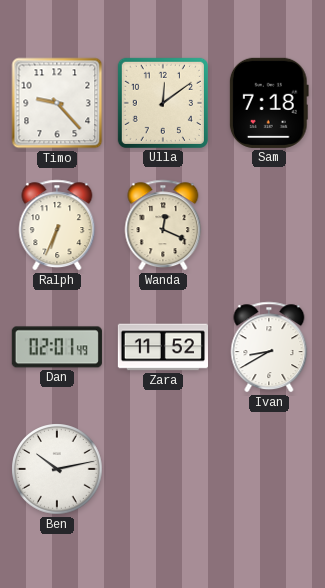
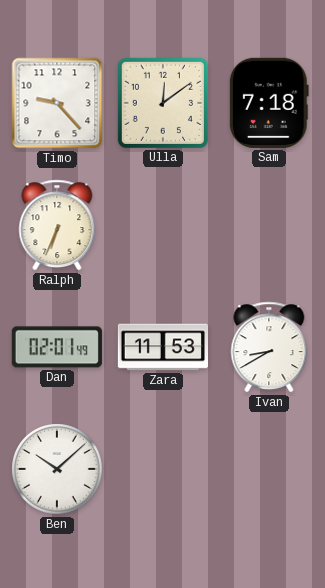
Wanda: 12:19 -> none
Zara: 11:52 -> 11:53
Ben: 10:13 -> 10:08
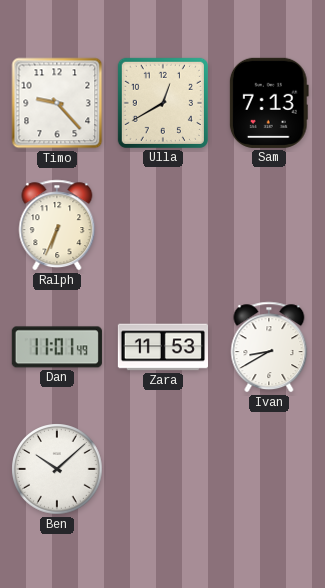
Ulla: 12:09 -> 12:40
Sam: 7:18 -> 7:13
Dan: 02:01 -> 11:01
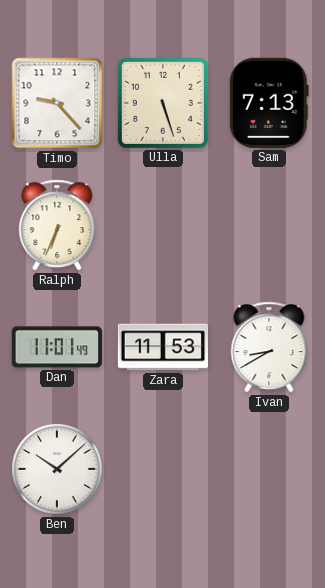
Ulla: 12:40 -> 5:27
